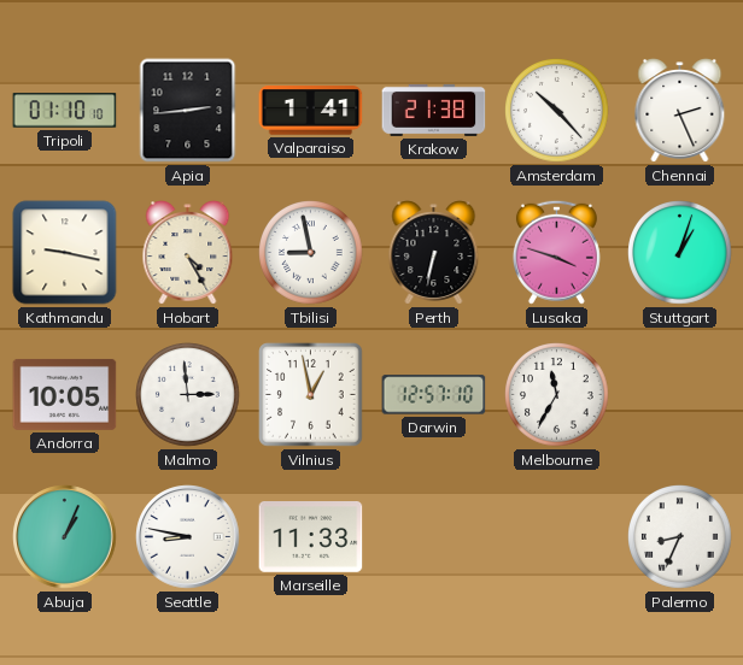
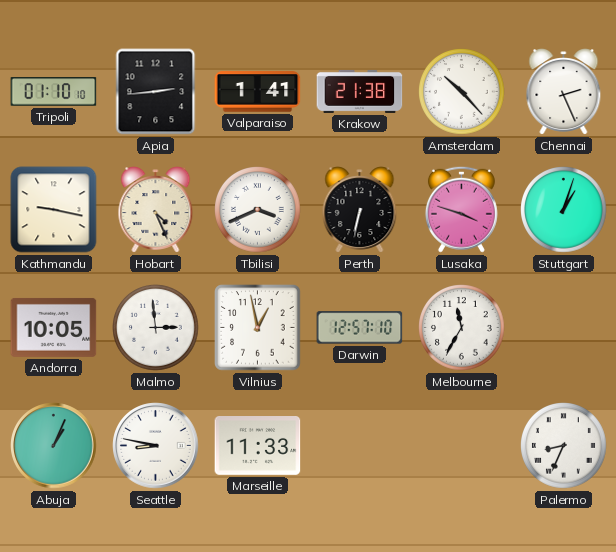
Hobart: 4:25 -> 4:26
Tbilisi: 8:58 -> 3:41
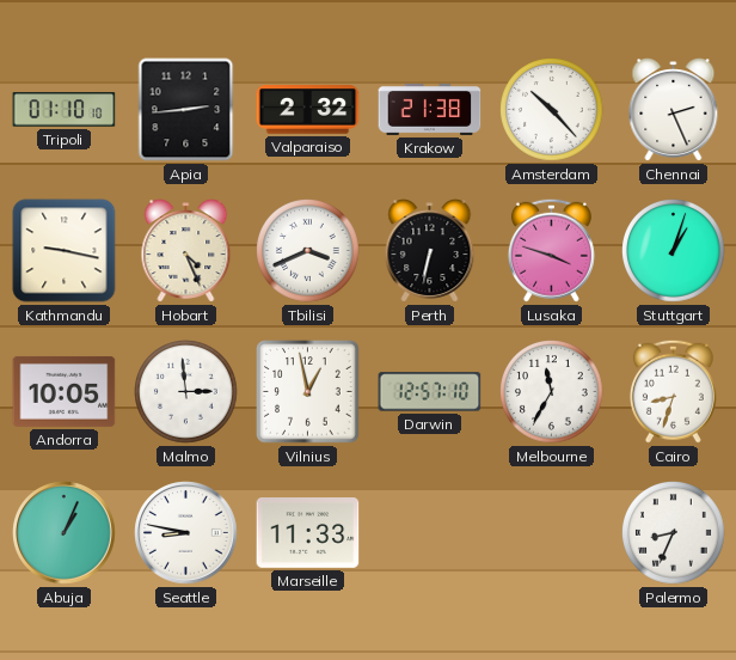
Valparaiso: 1:41 -> 2:32
Cairo: none -> 8:33
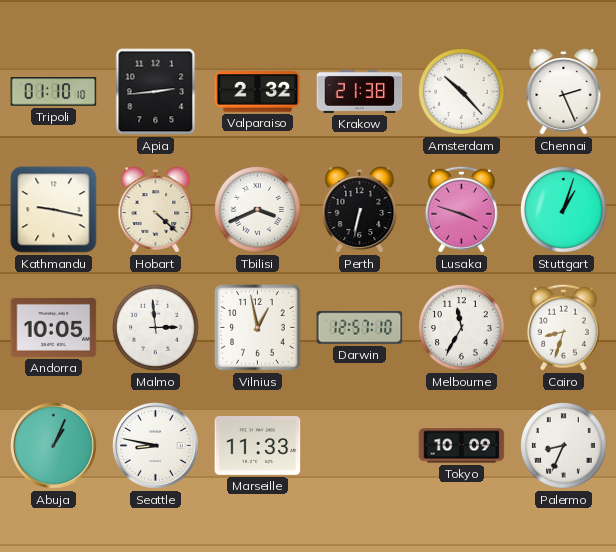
Hobart: 4:26 -> 4:22
Tokyo: none -> 10:09
